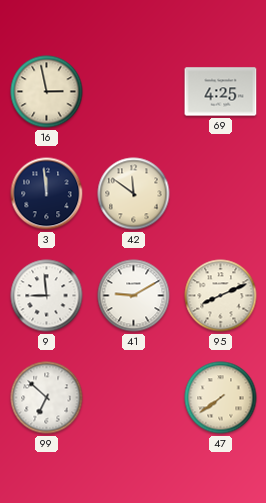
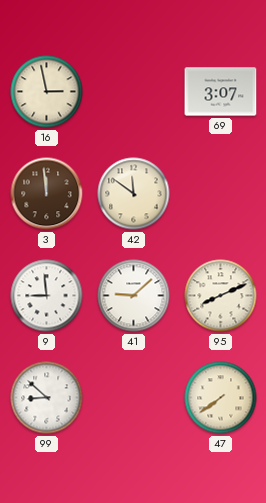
69: 4:25 -> 3:07
3 dial: navy -> brown
41: 9:10 -> 9:08
99: 6:52 -> 8:52
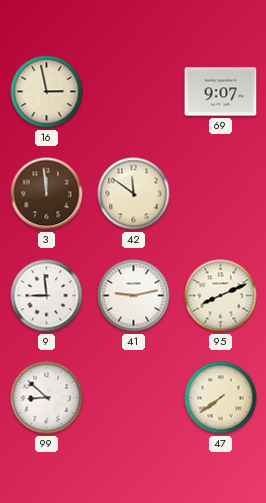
69: 3:07 -> 9:07
41: 9:08 -> 9:13
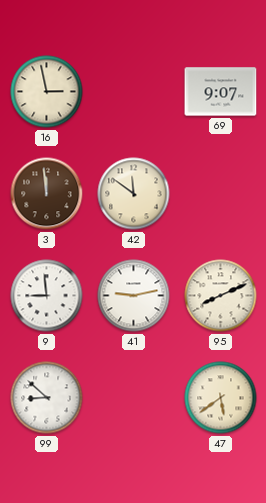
47: 7:39 -> 5:39
